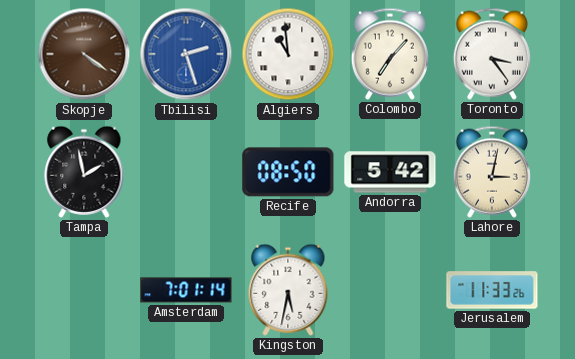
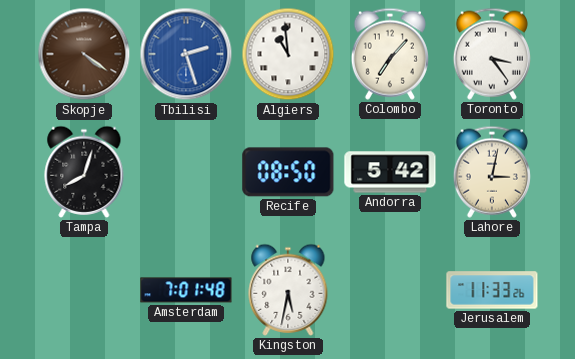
Tampa: 1:58 -> 8:03
Amsterdam: 7:01:14 -> 7:01:48
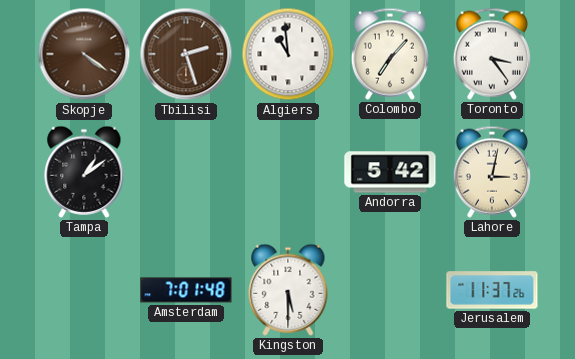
Tbilisi dial: blue -> brown
Tampa: 8:03 -> 1:09
Recife: 08:50 -> none
Kingston: 5:32 -> 5:30
Jerusalem: 11:33 -> 11:37
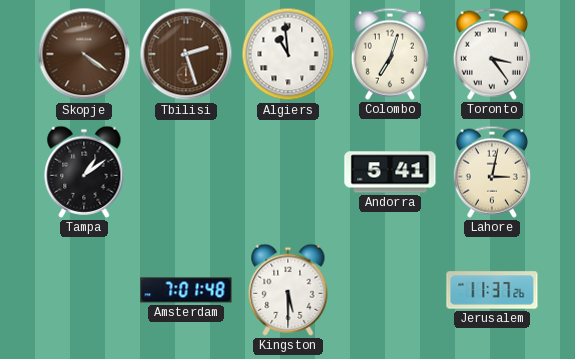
Colombo: 7:07 -> 7:03
Andorra: 5:42 -> 5:41
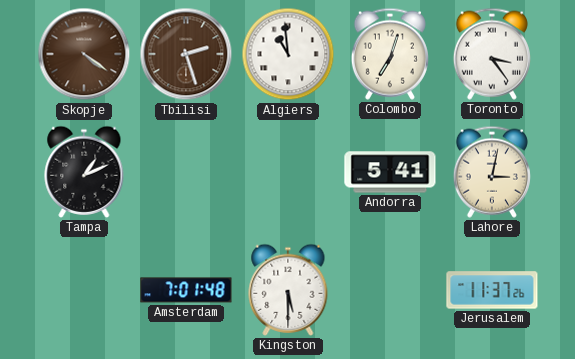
Tampa: 1:09 -> 1:11
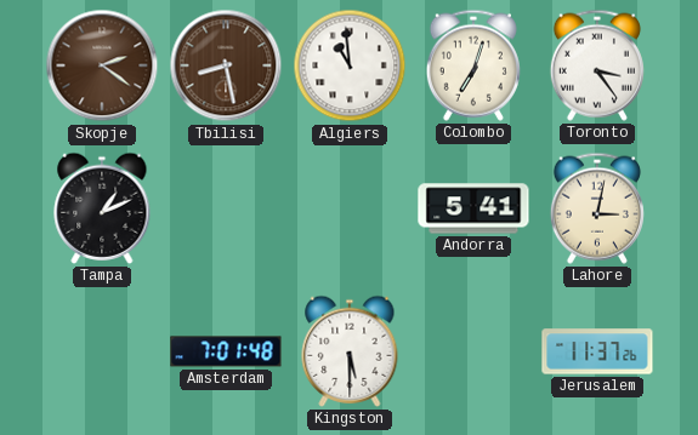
Skopje: 4:21 -> 2:21
Tbilisi: 2:27 -> 8:28
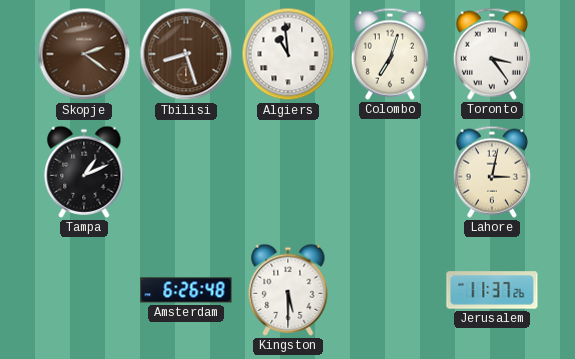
Tbilisi: 8:28 -> 8:27
Andorra: 5:41 -> none
Amsterdam: 7:01 -> 6:26
